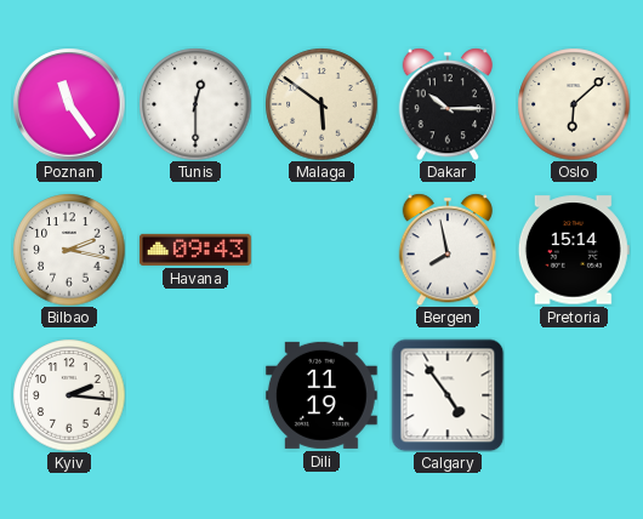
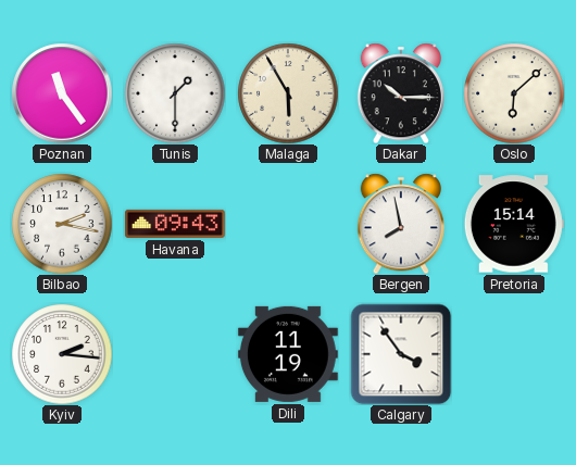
Tunis: 12:30 -> 1:30
Malaga: 5:51 -> 5:55
Calgary: 4:54 -> 3:54
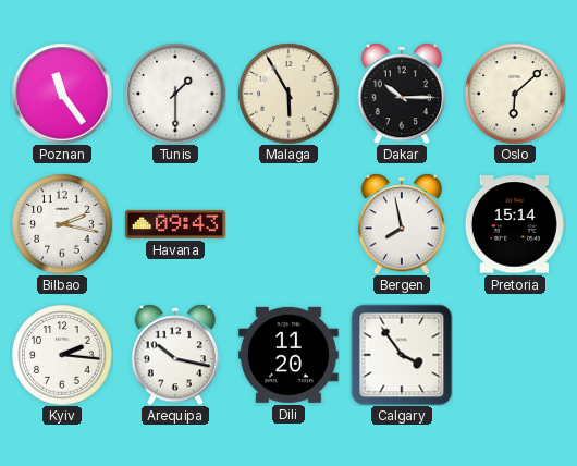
Arequipa: none -> 10:17
Dili: 11:19 -> 11:20
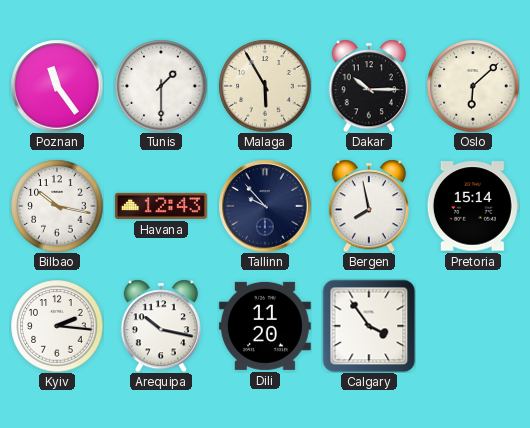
Bilbao: 2:17 -> 10:17
Havana: 09:43 -> 12:43
Tallinn: none -> 9:53
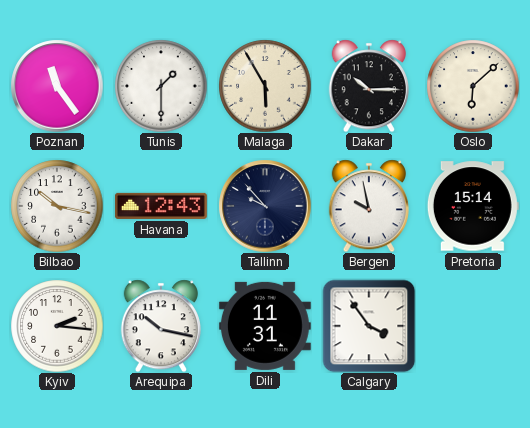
Bergen: 7:58 -> 9:58
Dili: 11:20 -> 11:31
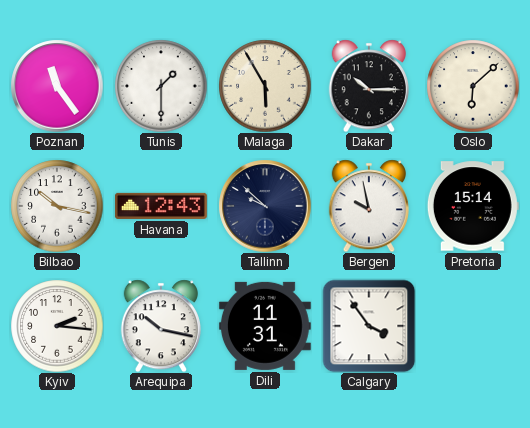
Tallinn: 9:53 -> 9:52
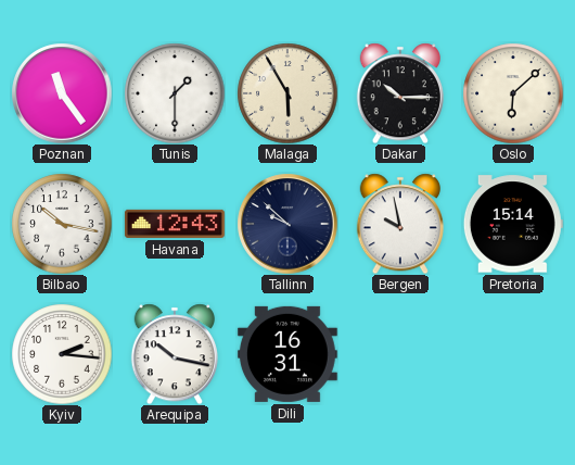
Dili: 11:31 -> 16:31
Calgary: 3:54 -> none
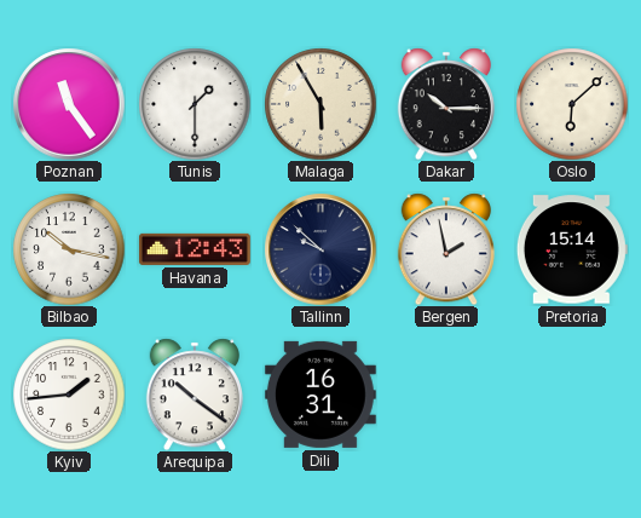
Bergen: 9:58 -> 1:58
Kyiv: 2:16 -> 1:44
Arequipa: 10:17 -> 10:21
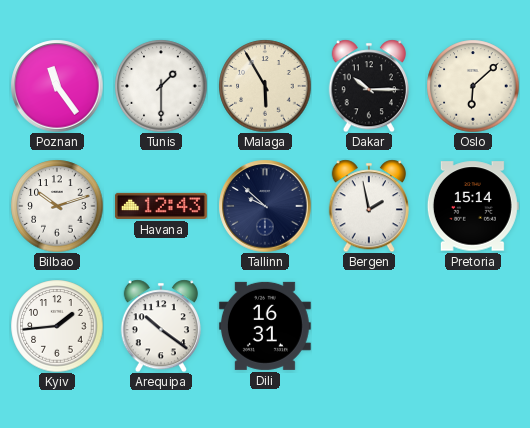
Bilbao: 10:17 -> 10:12
